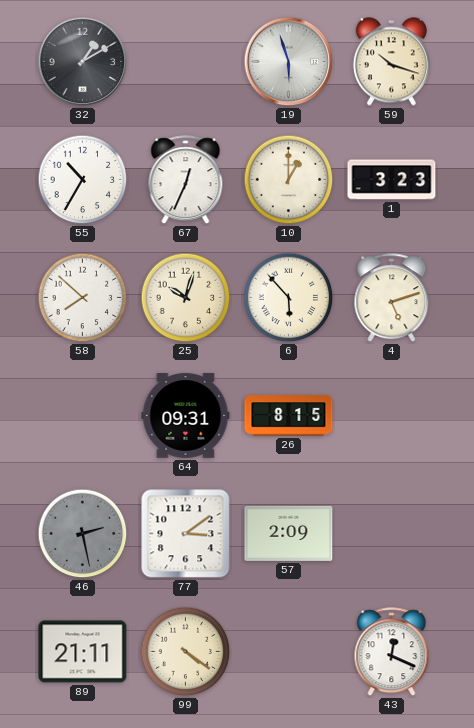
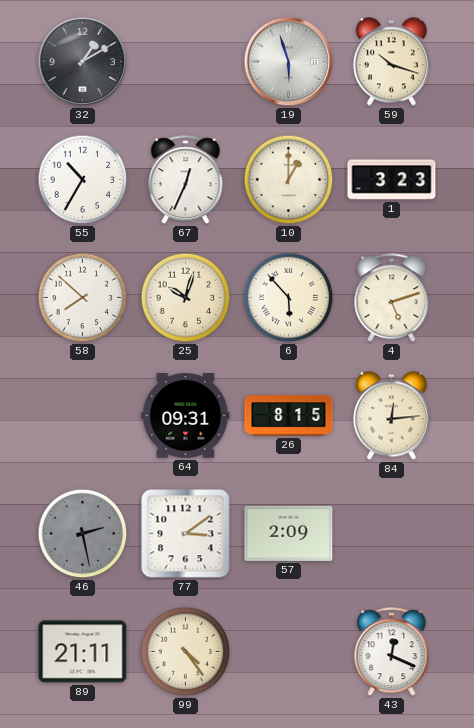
84: none -> 12:14
99: 4:21 -> 4:24
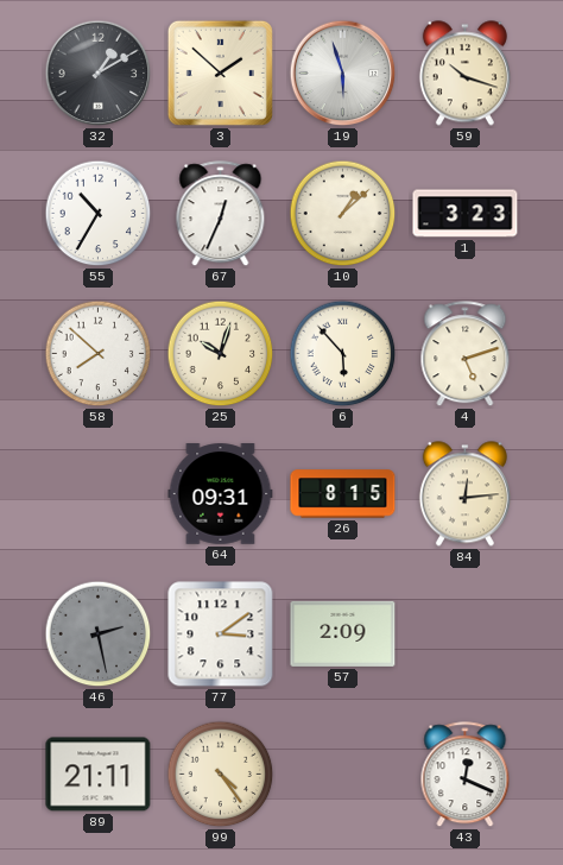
3: none -> 1:52
10: 1:00 -> 1:08
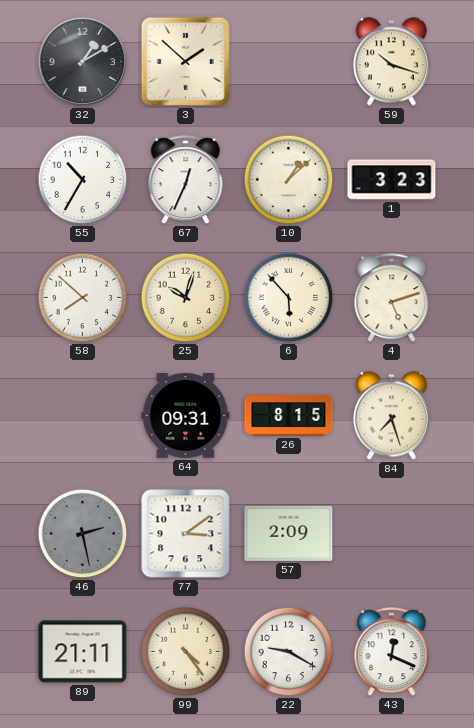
19: 5:57 -> none
84: 12:14 -> 7:27
22: none -> 9:20
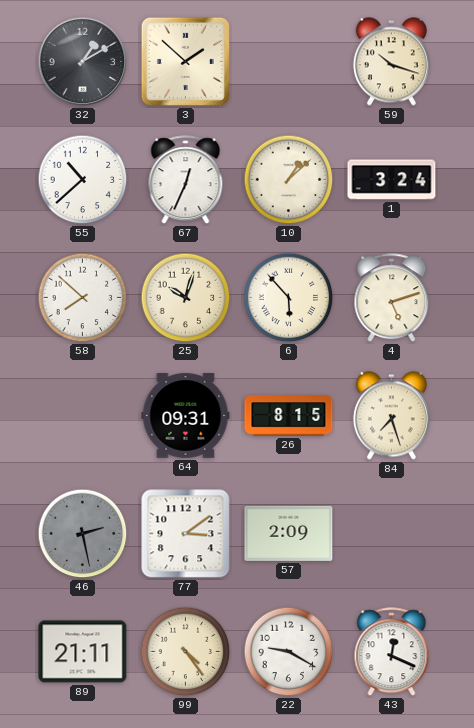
55: 10:35 -> 10:38
1: 3:23 -> 3:24
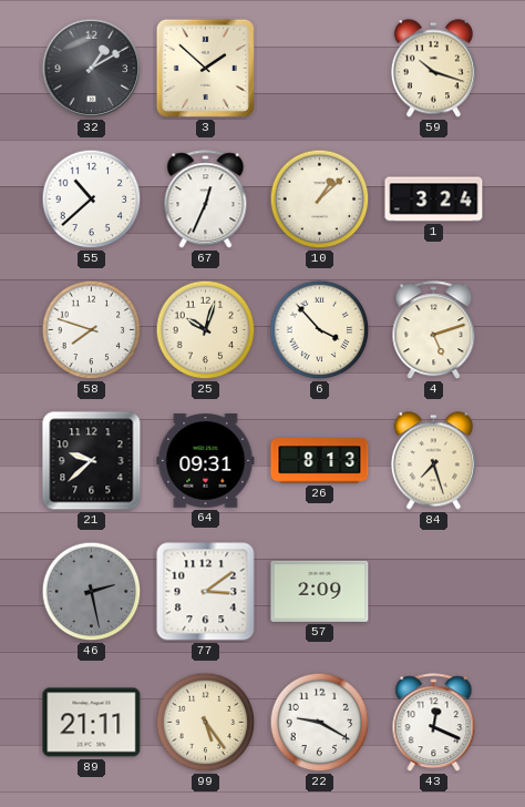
58: 7:52 -> 7:48
6: 5:53 -> 3:53
21: none -> 9:38
26: 8:15 -> 8:13
99: 4:24 -> 5:24
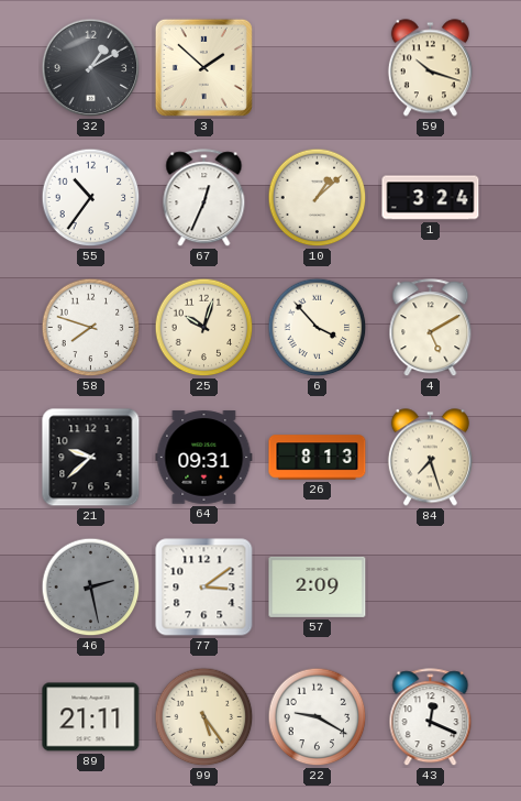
55: 10:38 -> 10:36
4: 5:12 -> 5:10
